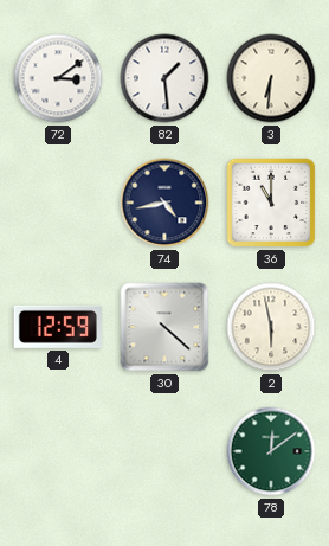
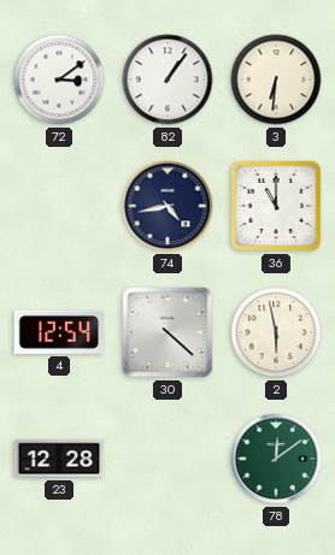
82: 1:29 -> 1:06
4: 12:59 -> 12:54
23: none -> 12:28
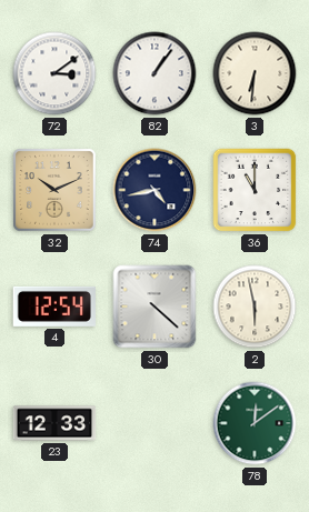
32: none -> 10:11
23: 12:28 -> 12:33
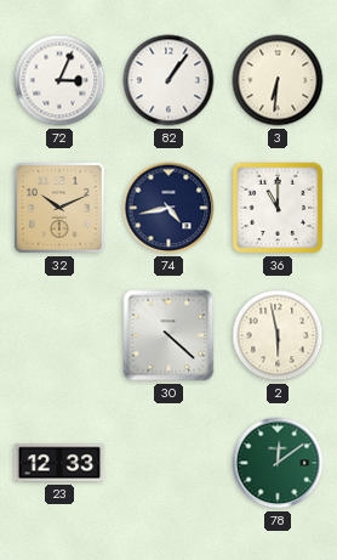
72: 3:09 -> 3:04
4: 12:54 -> none
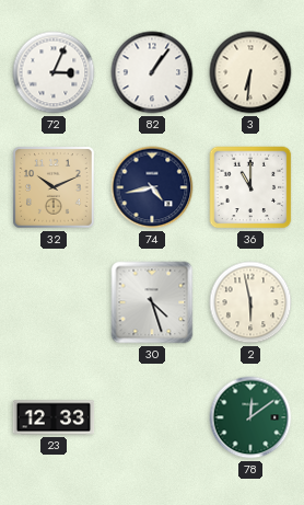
30: 4:22 -> 4:27
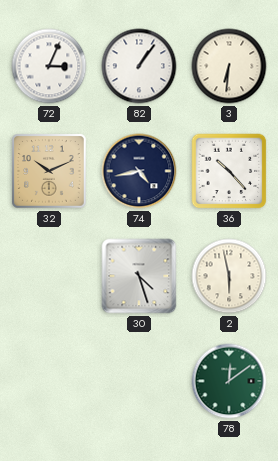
36: 11:00 -> 10:23
23: 12:33 -> none
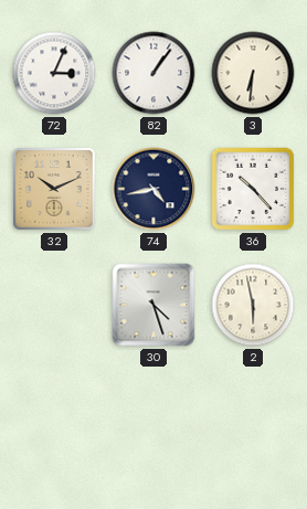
78: 12:09 -> none
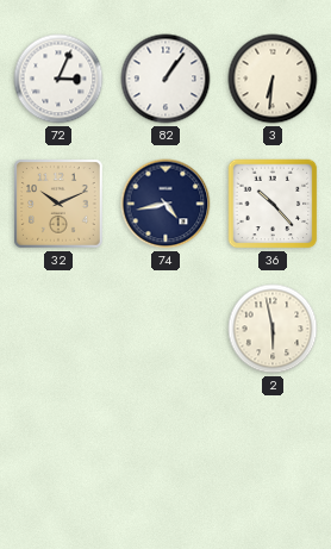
30: 4:27 -> none
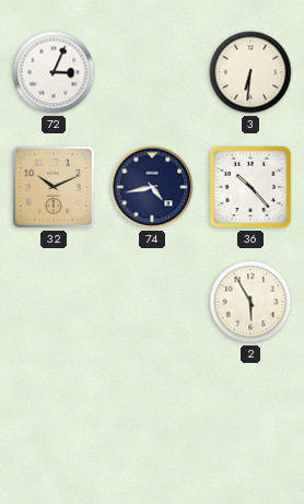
82: 1:06 -> none
2: 5:58 -> 5:55
